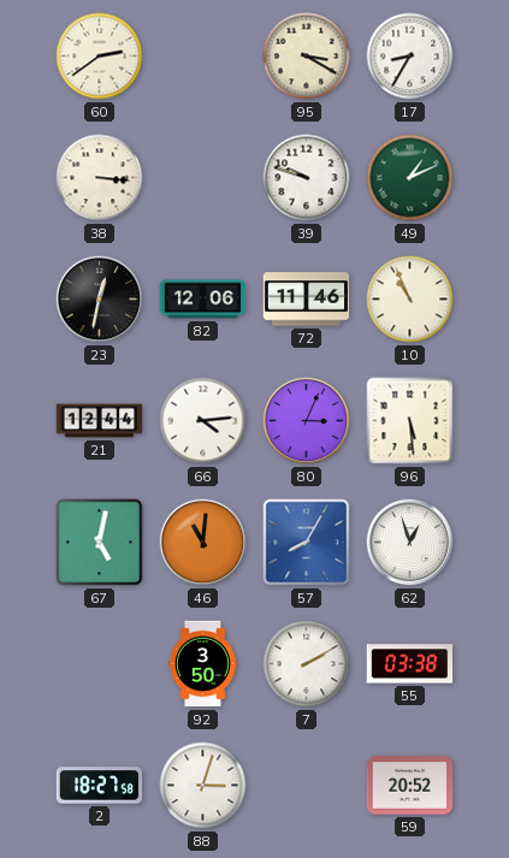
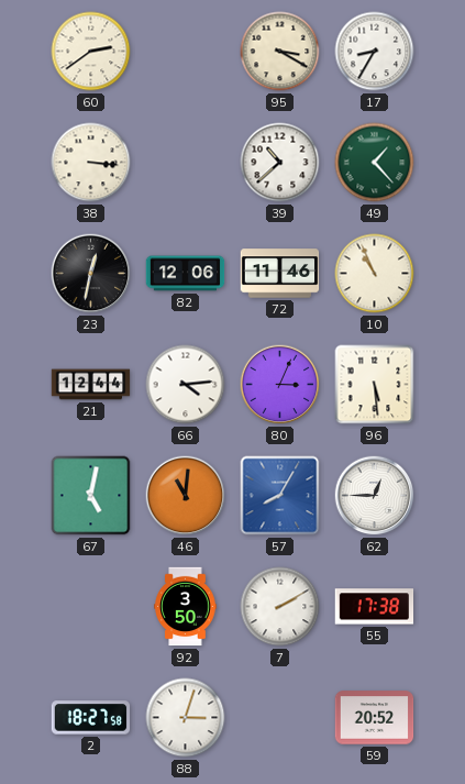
39: 9:48 -> 10:38
49: 1:11 -> 1:23
62: 12:57 -> 12:45
55: 03:38 -> 17:38
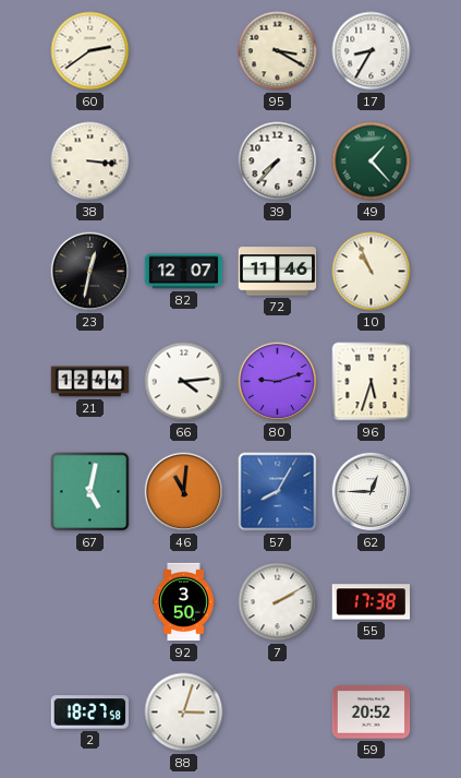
39: 10:38 -> 7:37
82: 12:06 -> 12:07
80: 3:04 -> 9:12
96: 5:29 -> 5:33
